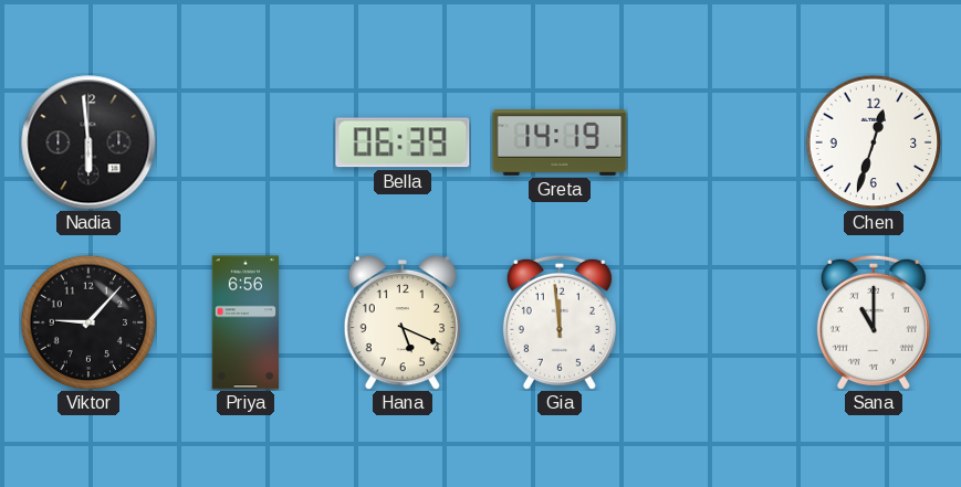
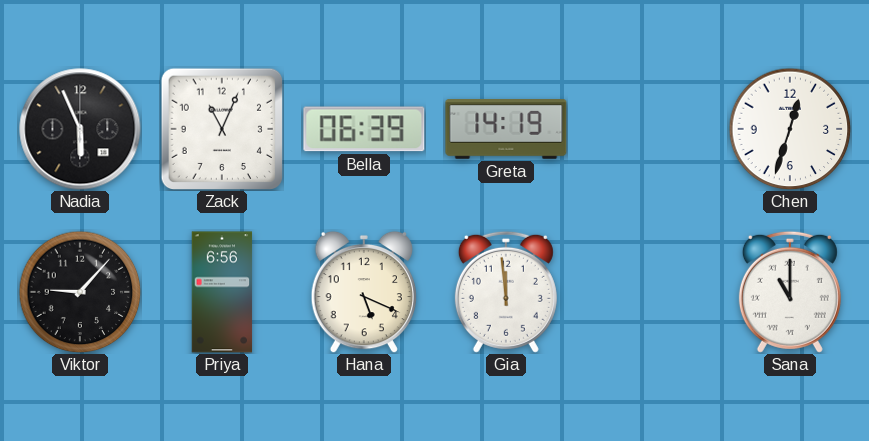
Nadia: 5:59 -> 5:56
Zack: none -> 11:04
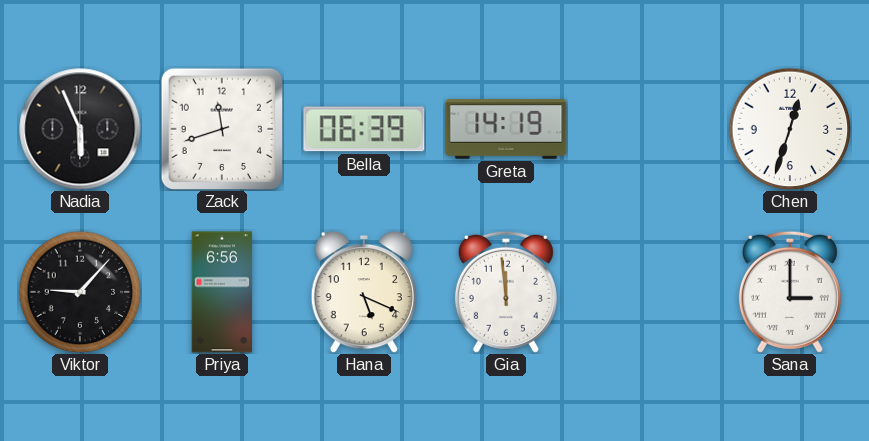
Zack: 11:04 -> 11:42
Sana: 11:00 -> 3:00
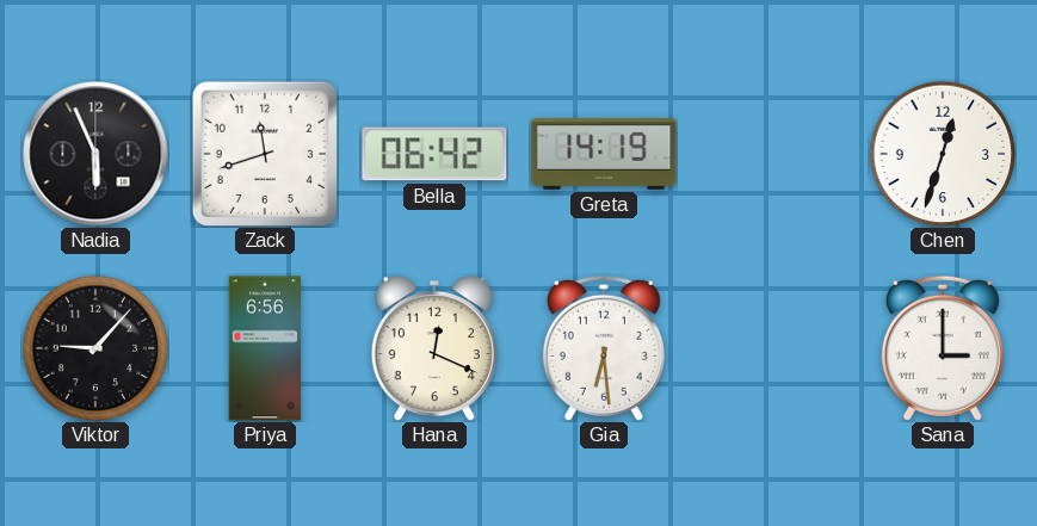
Bella: 06:39 -> 06:42
Hana: 5:19 -> 12:19
Gia: 11:59 -> 6:29
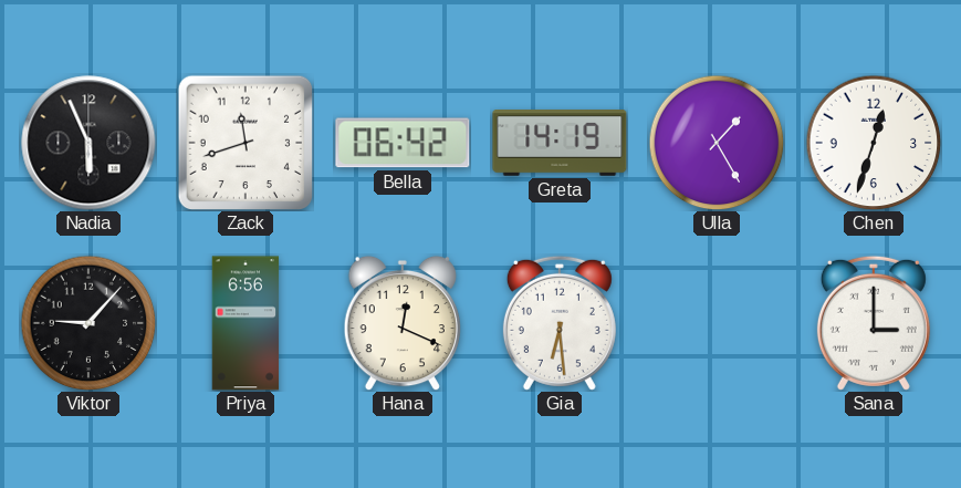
Ulla: none -> 1:25
